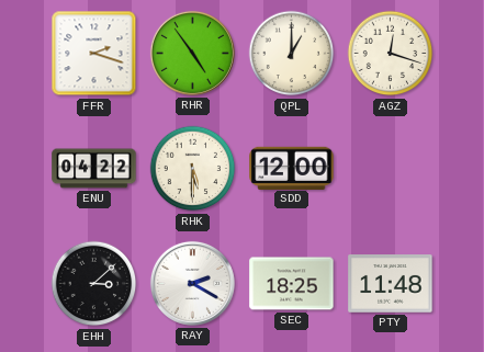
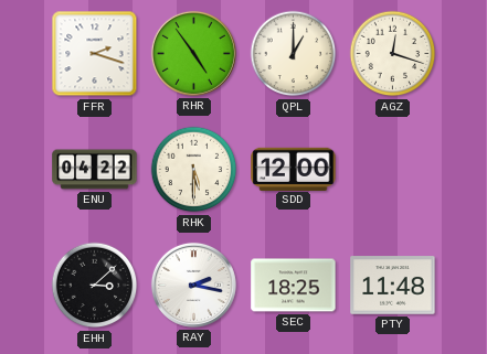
RAY: 2:20 -> 2:17
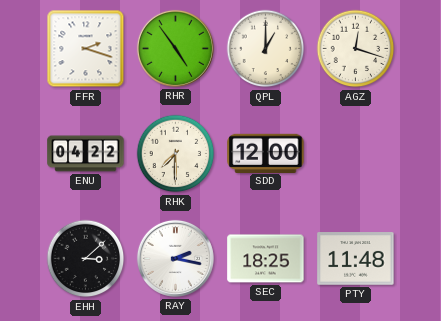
RHK: 5:30 -> 7:30
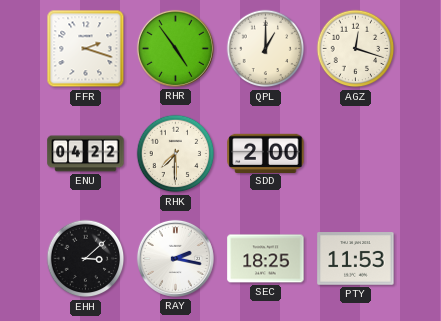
SDD: 12:00 -> 2:00
PTY: 11:48 -> 11:53
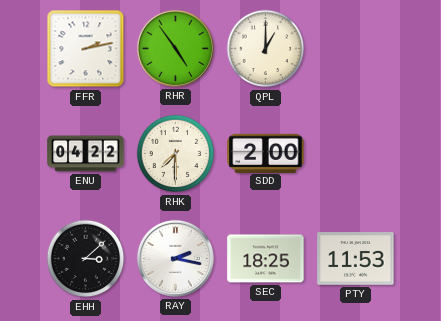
FFR: 2:18 -> 2:13
AGZ: 12:18 -> none
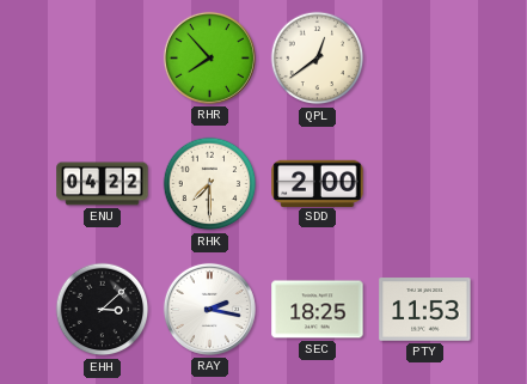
FFR: 2:13 -> none
RHR: 4:54 -> 7:53
QPL: 1:00 -> 12:39
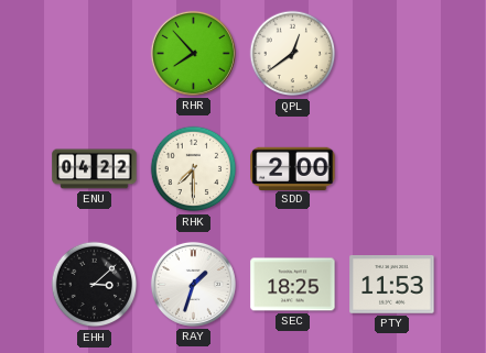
RAY: 2:17 -> 1:33
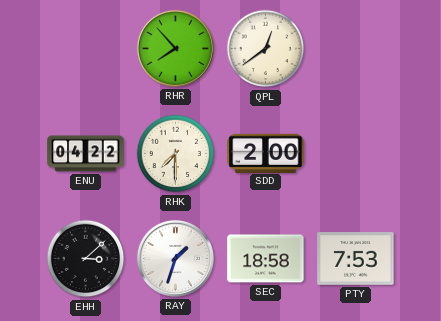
SEC: 18:25 -> 18:58
PTY: 11:53 -> 7:53
